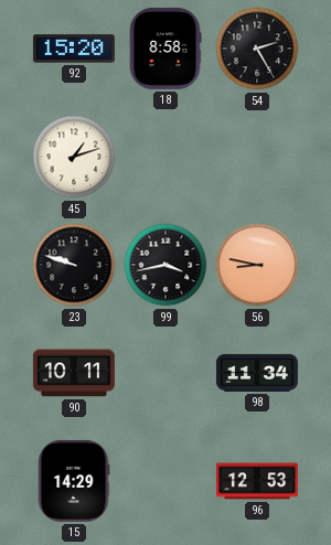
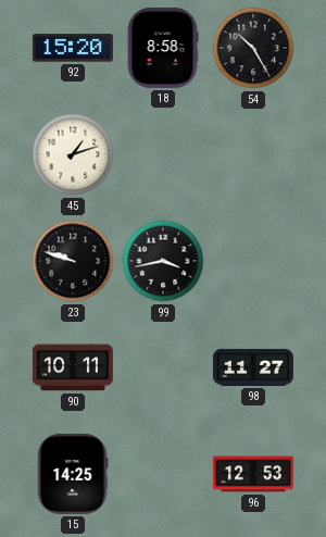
54: 2:25 -> 10:25
56: 8:47 -> none
98: 11:34 -> 11:27
15: 14:29 -> 14:25
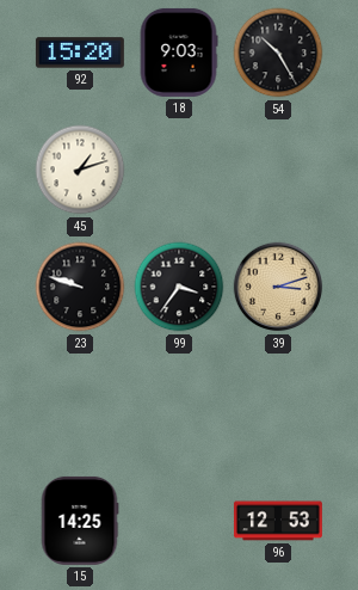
18: 8:58 -> 9:03
99: 3:43 -> 3:36
39: none -> 3:12
90: 10:11 -> none
98: 11:27 -> none
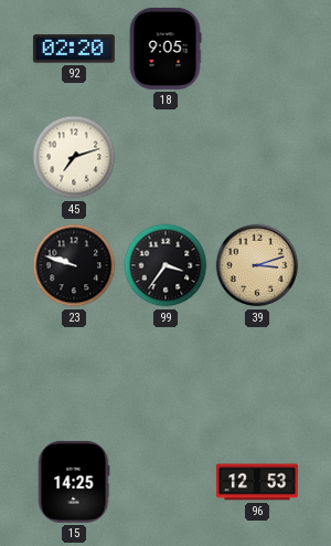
92: 15:20 -> 02:20
18: 9:03 -> 9:05
54: 10:25 -> none
45: 1:12 -> 7:12
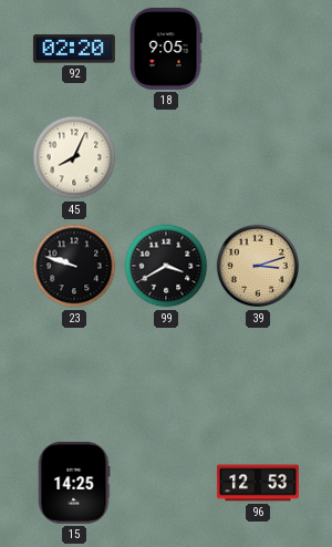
45: 7:12 -> 8:04
99: 3:36 -> 3:40
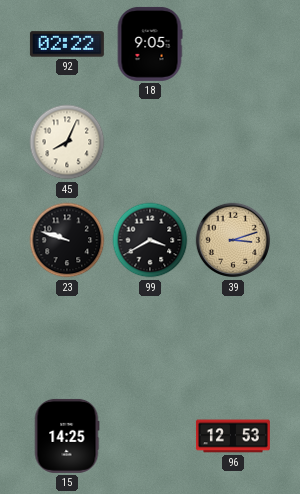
92: 02:20 -> 02:22
